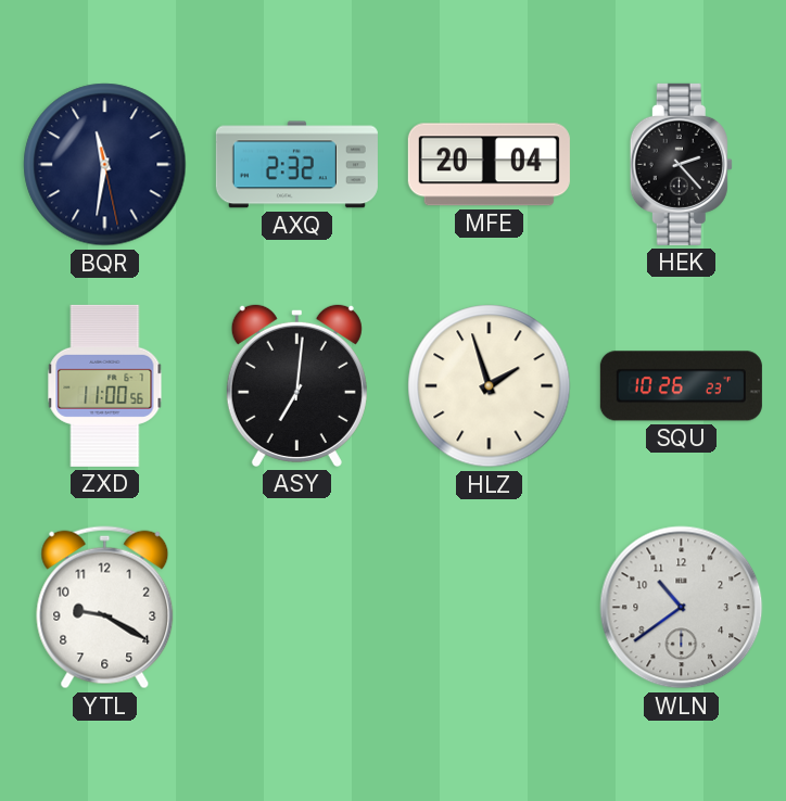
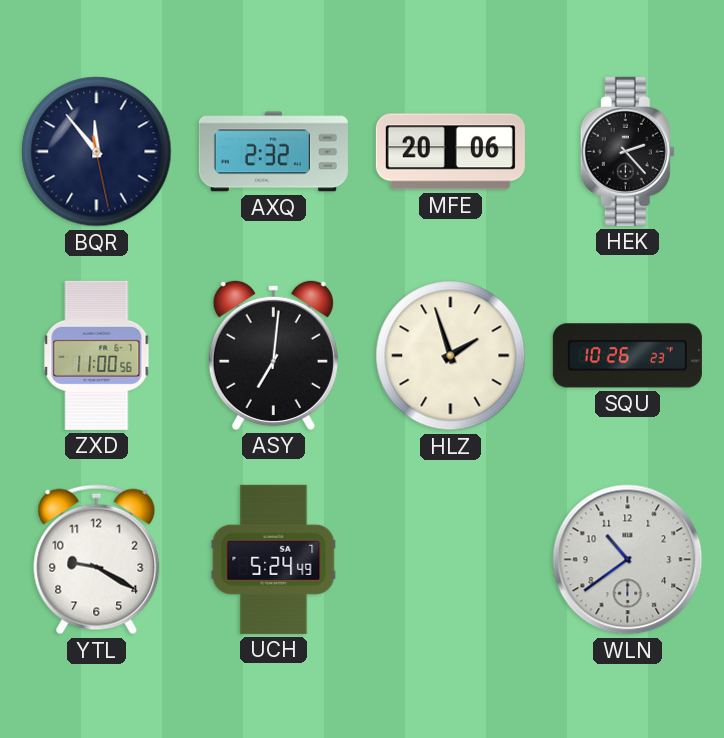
BQR: 11:31 -> 11:53
MFE: 20:04 -> 20:06
UCH: none -> 5:24
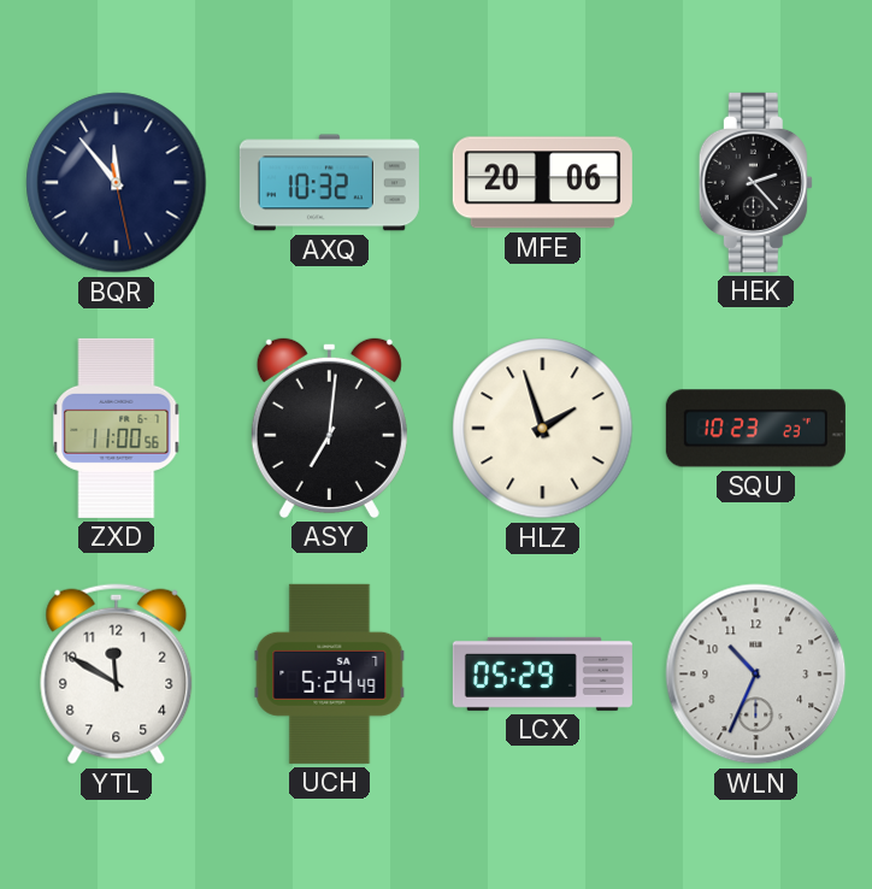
AXQ: 2:32 -> 10:32
SQU: 10:26 -> 10:23
YTL: 9:20 -> 11:50
LCX: none -> 05:29
WLN: 10:39 -> 10:34
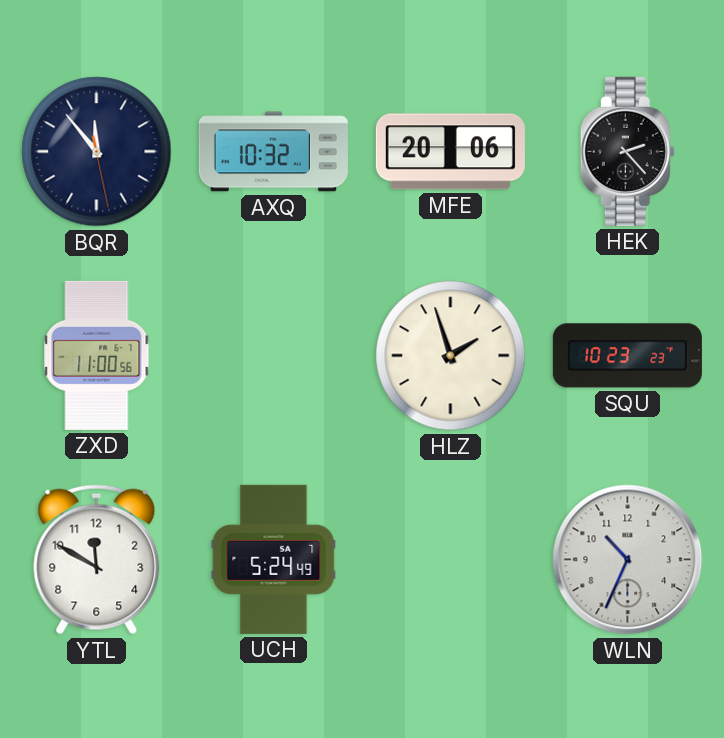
ASY: 7:01 -> none
LCX: 05:29 -> none
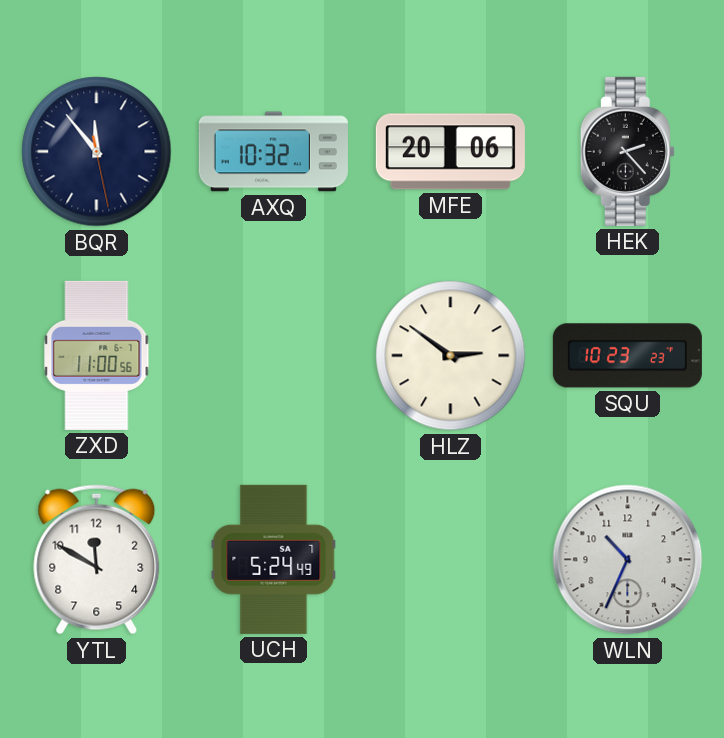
HLZ: 1:57 -> 2:51
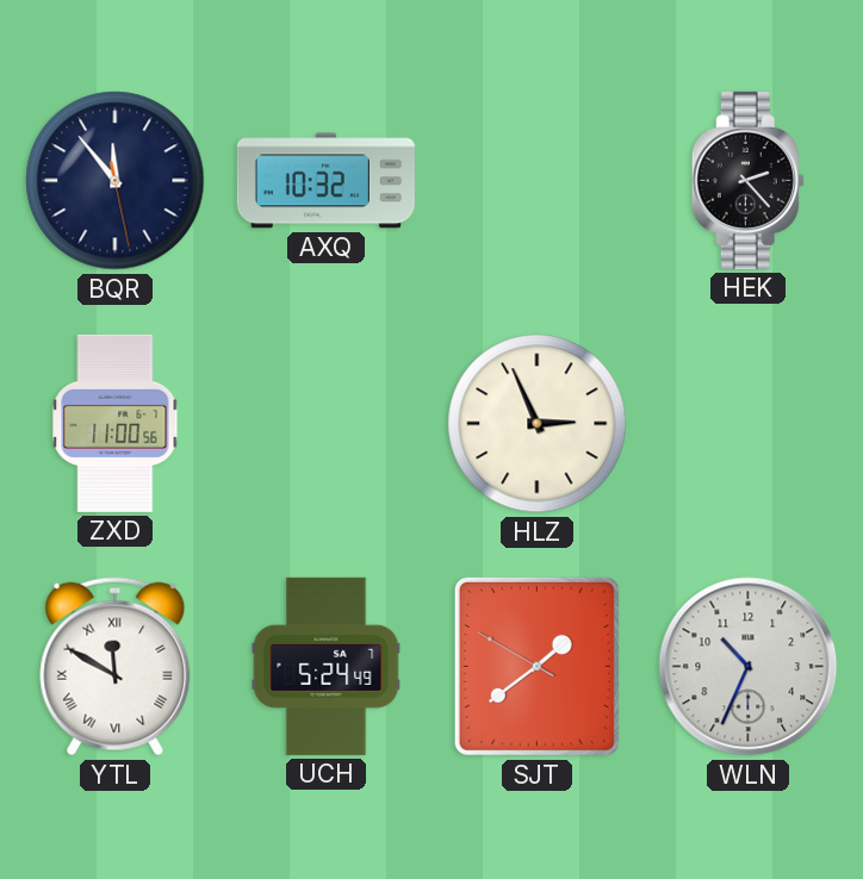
MFE: 20:06 -> none
HLZ: 2:51 -> 2:56
SQU: 10:23 -> none
YTL numerals: Arabic -> Roman
SJT: none -> 1:38
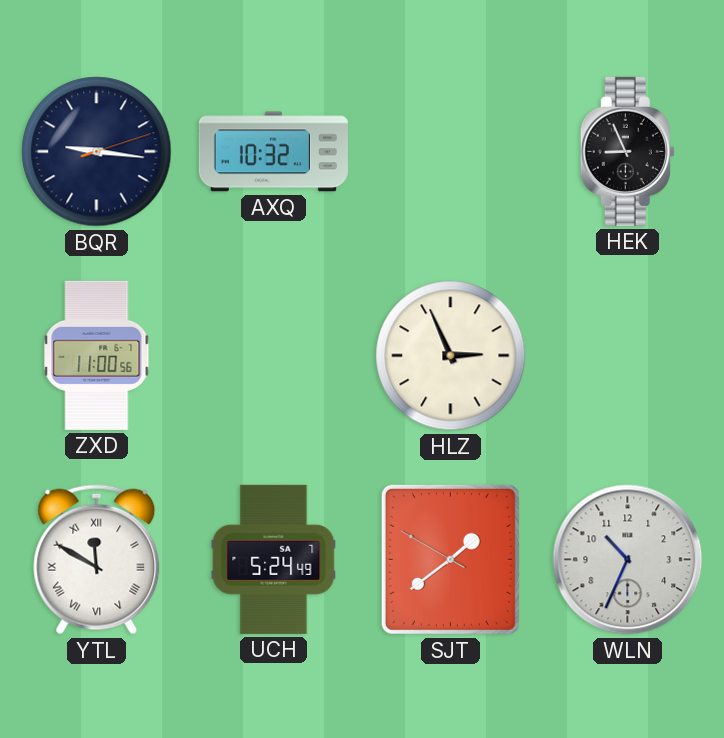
BQR: 11:53 -> 9:16
HEK: 2:23 -> 8:56
